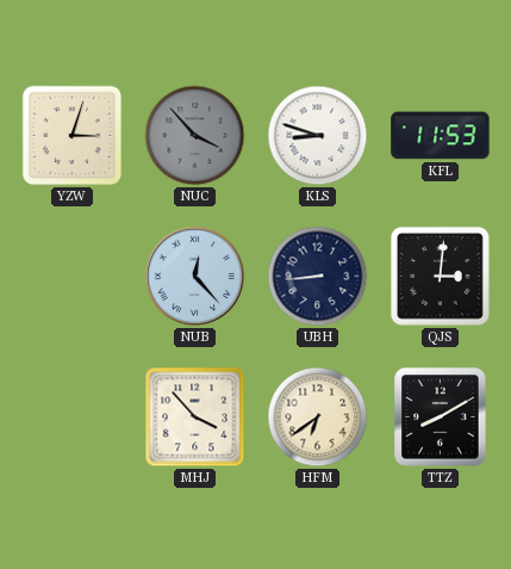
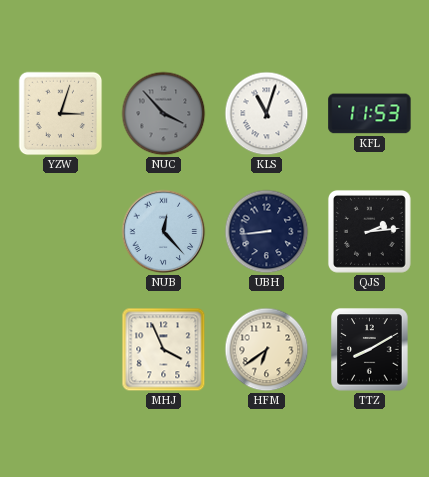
KLS: 8:48 -> 11:03
QJS: 3:01 -> 2:14
MHJ: 3:53 -> 3:56
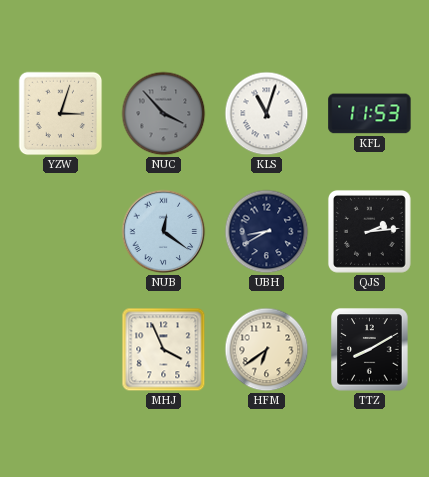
NUB: 12:23 -> 12:21
UBH: 8:44 -> 8:40
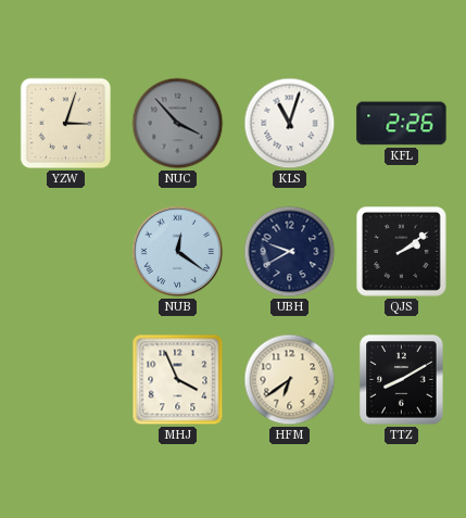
KFL: 11:53 -> 2:26
UBH: 8:40 -> 9:40
QJS: 2:14 -> 2:09
